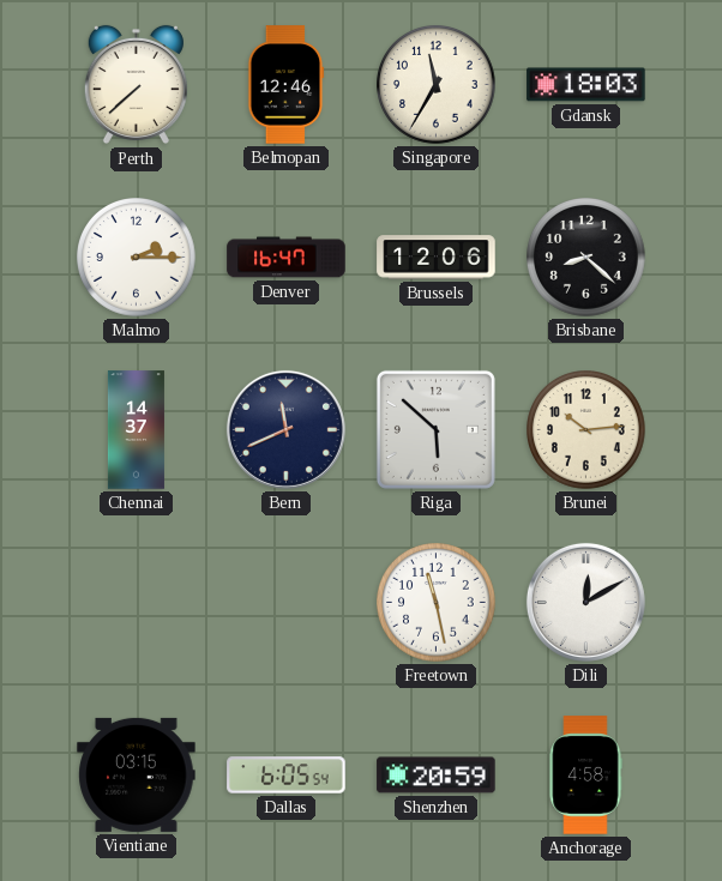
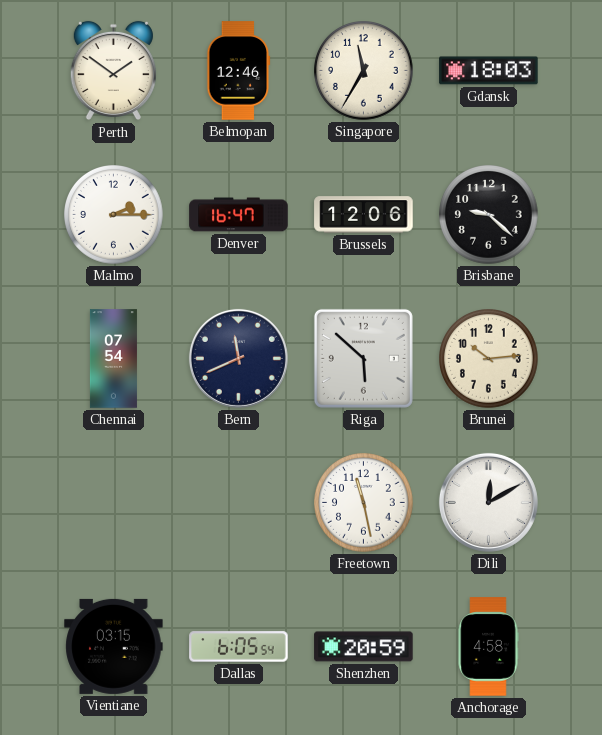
Perth: 7:38 -> 1:51
Brisbane: 8:22 -> 9:22
Chennai: 14:37 -> 07:54
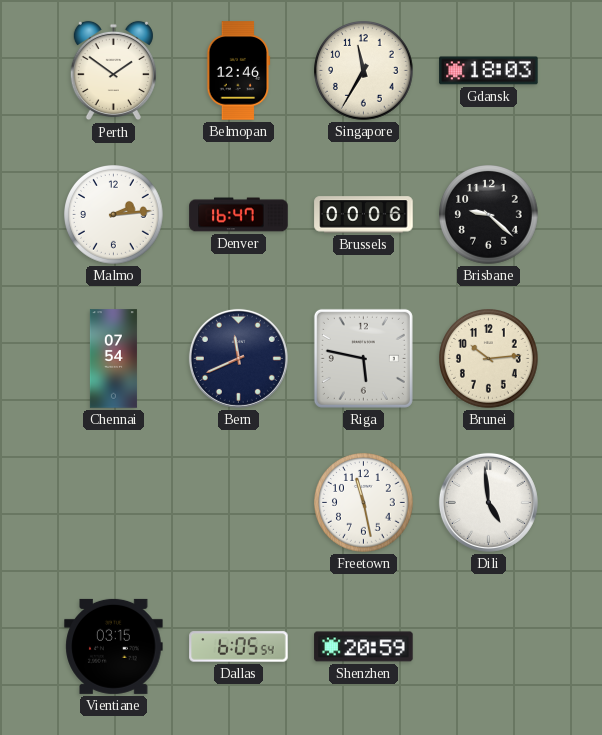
Malmo: 2:15 -> 2:14
Brussels: 12:06 -> 00:06
Riga: 5:52 -> 5:47
Dili: 12:10 -> 4:59
Anchorage: 4:58 -> none
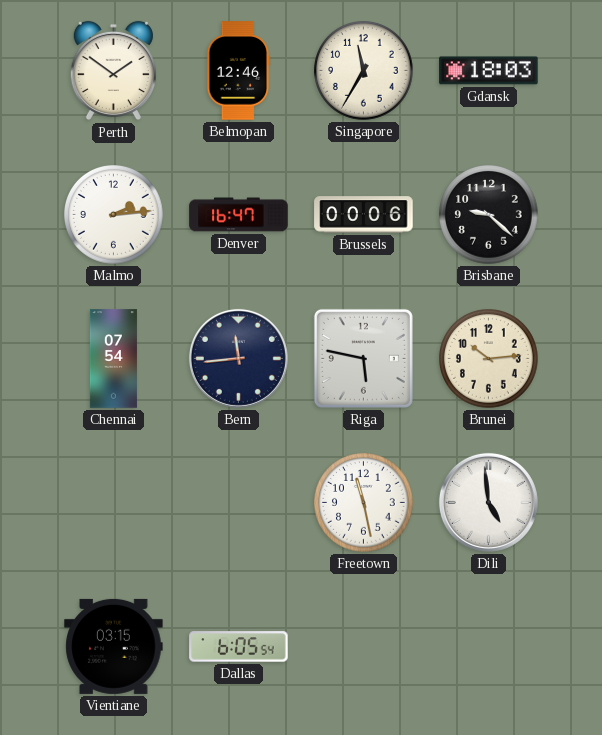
Bern: 11:41 -> 11:44
Shenzhen: 20:59 -> none
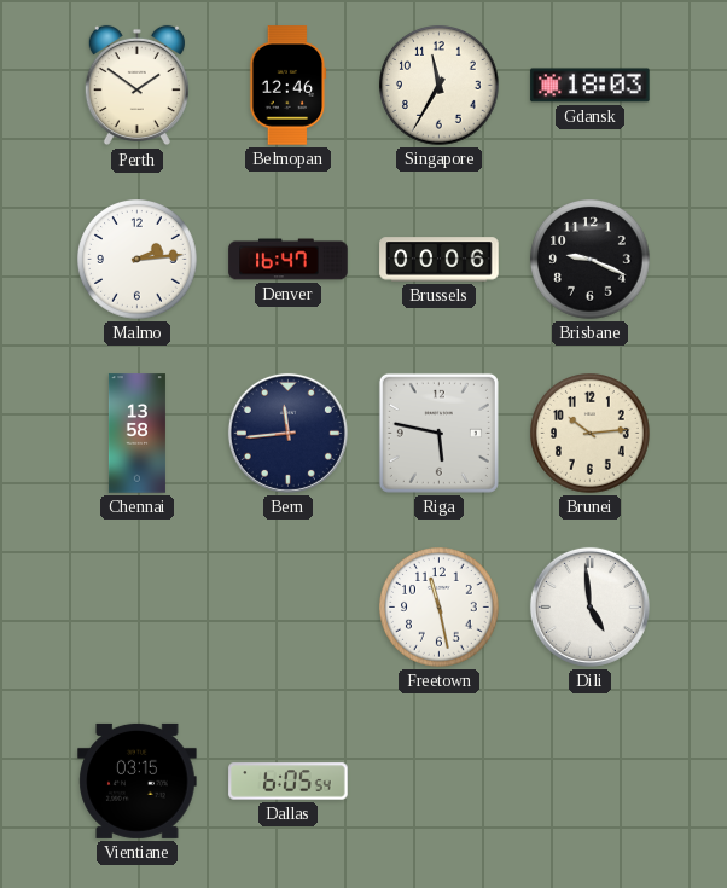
Brisbane: 9:22 -> 9:19
Chennai: 07:54 -> 13:58
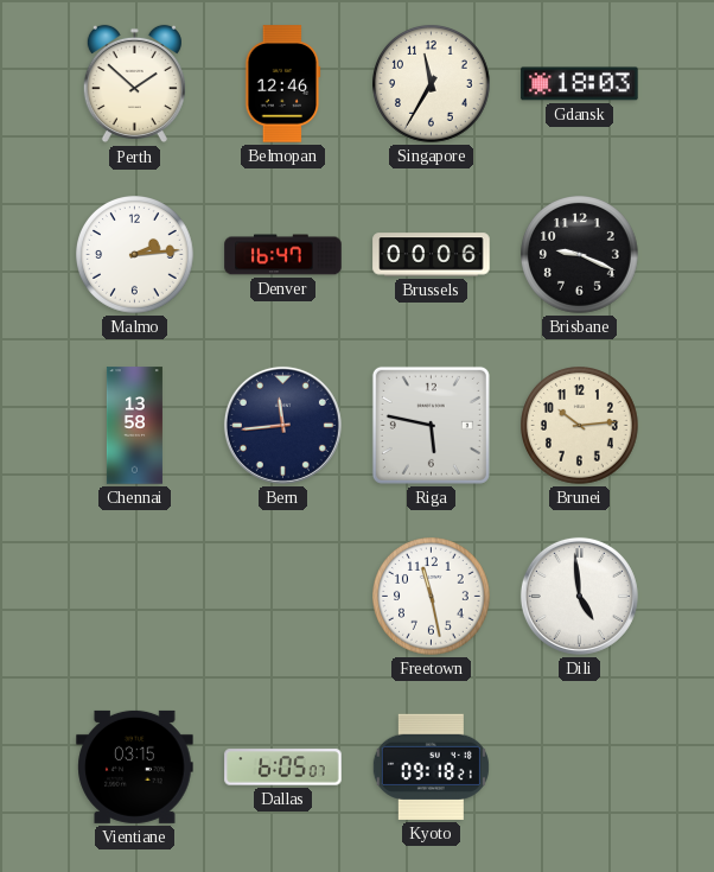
Perth: 1:51 -> 1:52
Dallas: 6:05:54 -> 6:05:07
Kyoto: none -> 09:18
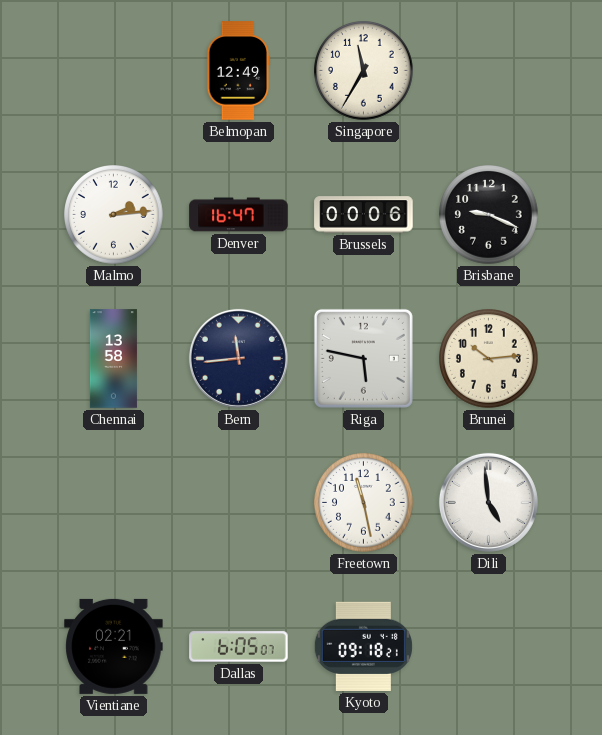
Perth: 1:52 -> none
Belmopan: 12:46 -> 12:49
Gdansk: 18:03 -> none
Vientiane: 03:15 -> 02:21
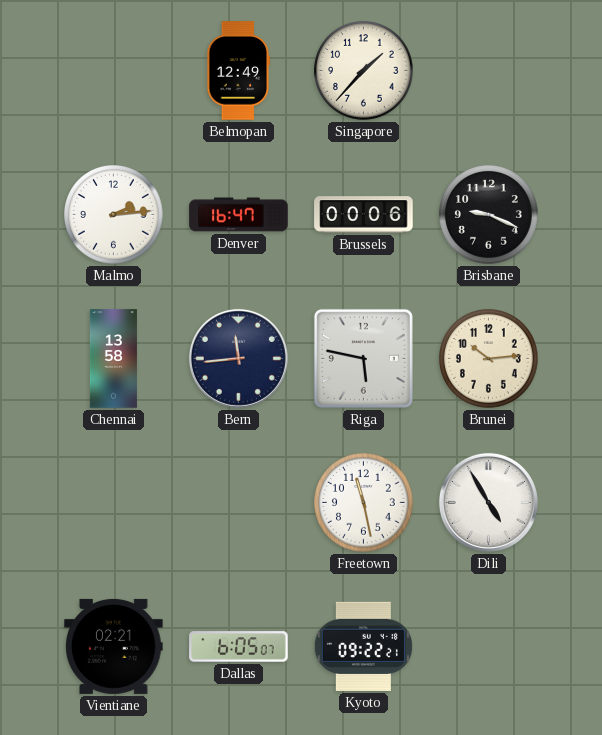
Singapore: 11:35 -> 1:37
Dili: 4:59 -> 4:55
Kyoto: 09:18 -> 09:22
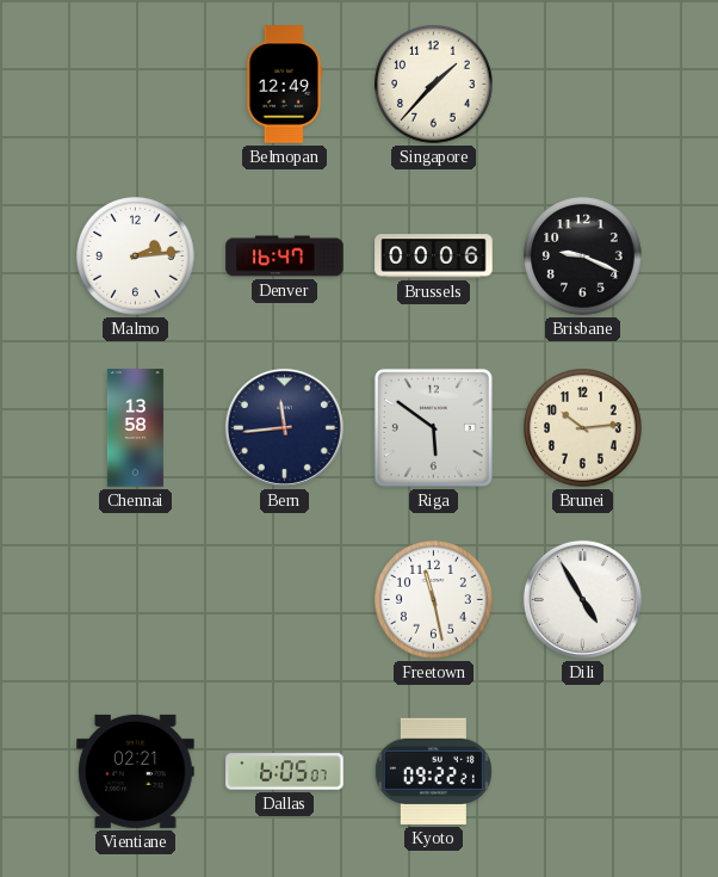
Riga: 5:47 -> 5:51
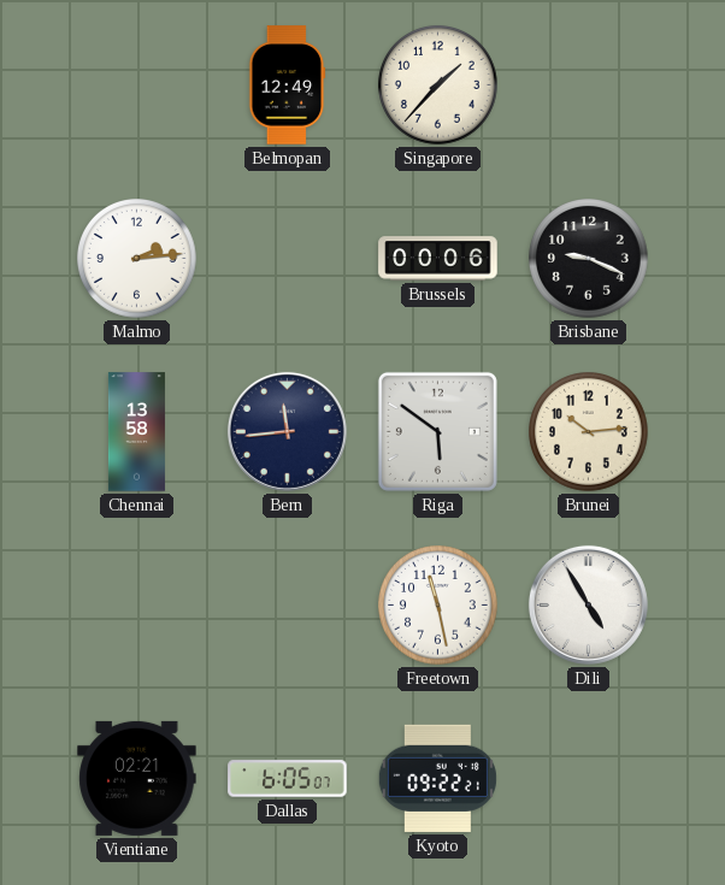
Denver: 16:47 -> none
